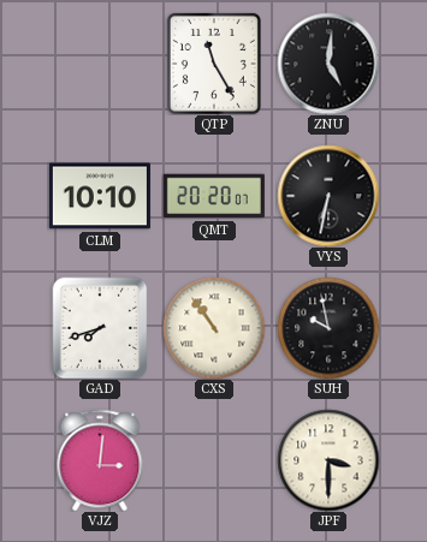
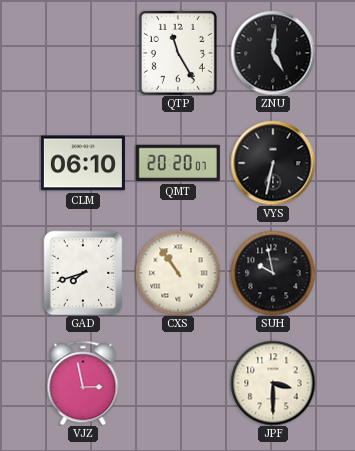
CLM: 10:10 -> 06:10
VJZ: 3:01 -> 2:58
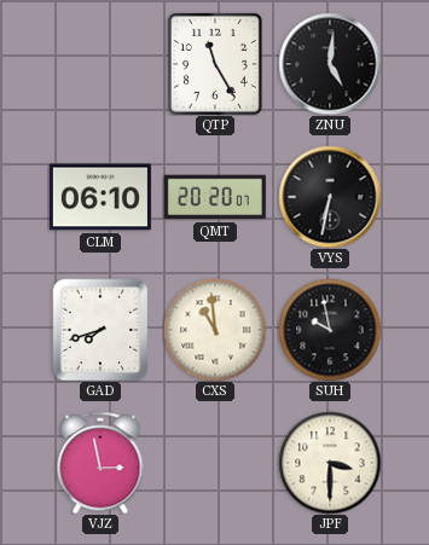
CXS: 10:54 -> 10:59
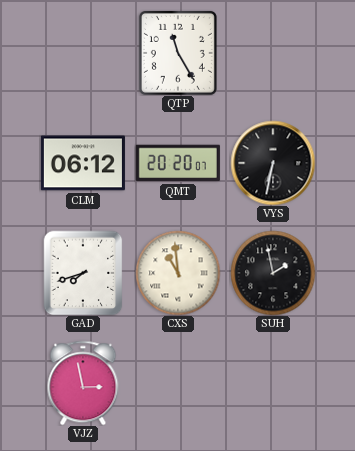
ZNU: 5:01 -> none
CLM: 06:10 -> 06:12
SUH: 9:58 -> 1:58
JPF: 3:30 -> none
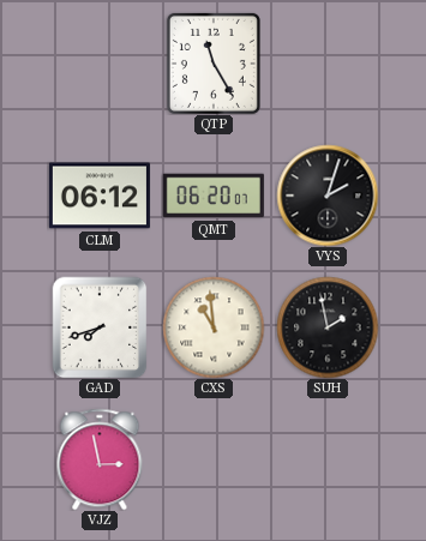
QMT: 20:20 -> 06:20
VYS: 6:32 -> 2:03
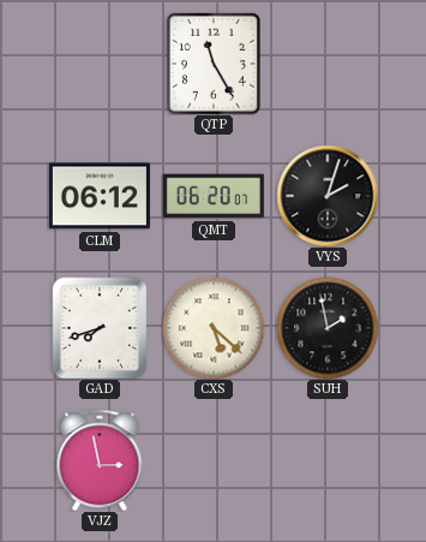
CXS: 10:59 -> 5:22
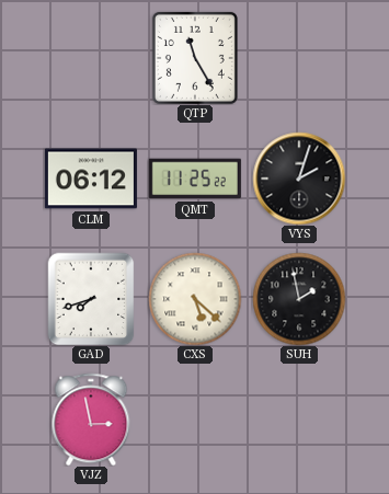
QMT: 06:20 -> 11:25
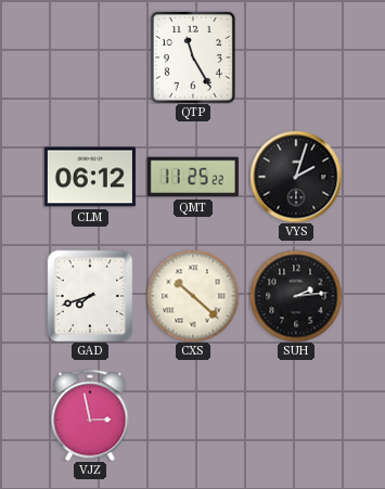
CXS: 5:22 -> 10:22
SUH: 1:58 -> 2:14
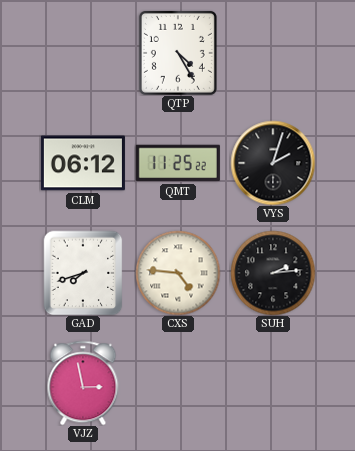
QTP: 11:25 -> 4:25
CXS: 10:22 -> 4:46
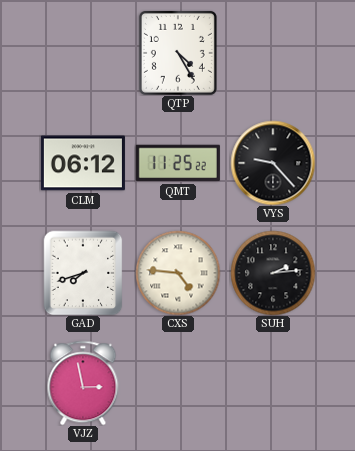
VYS: 2:03 -> 9:23
